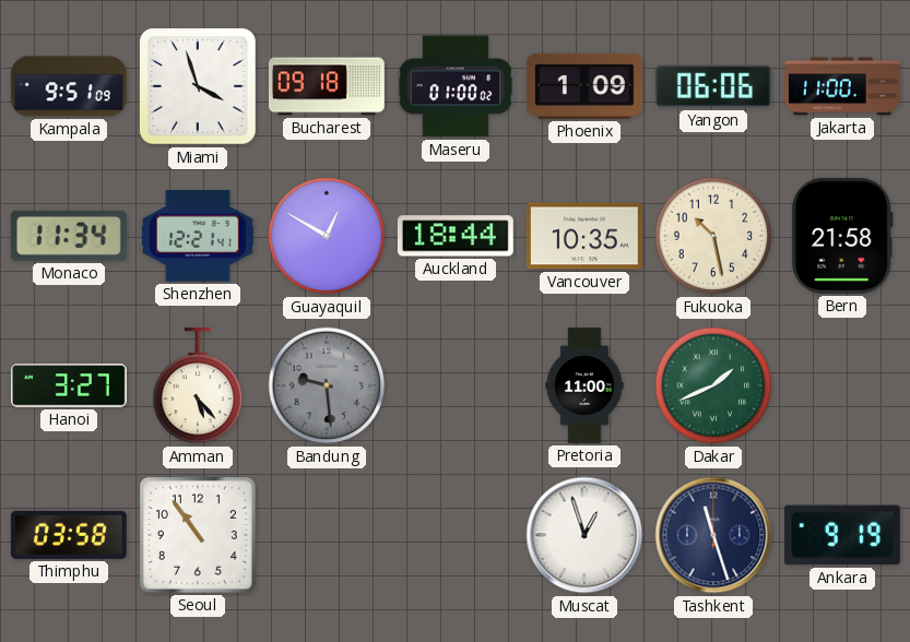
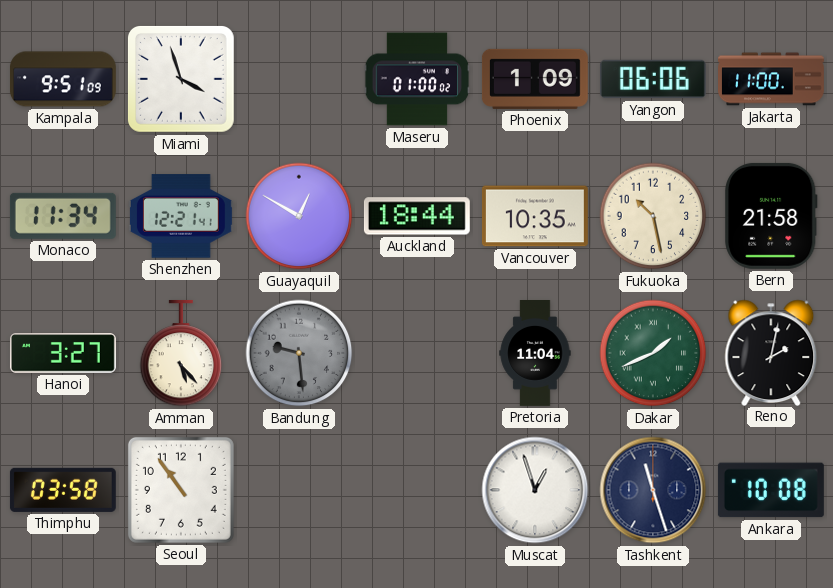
Bucharest: 09:18 -> none
Pretoria: 11:00 -> 11:04
Reno: none -> 2:02
Ankara: 9:19 -> 10:08
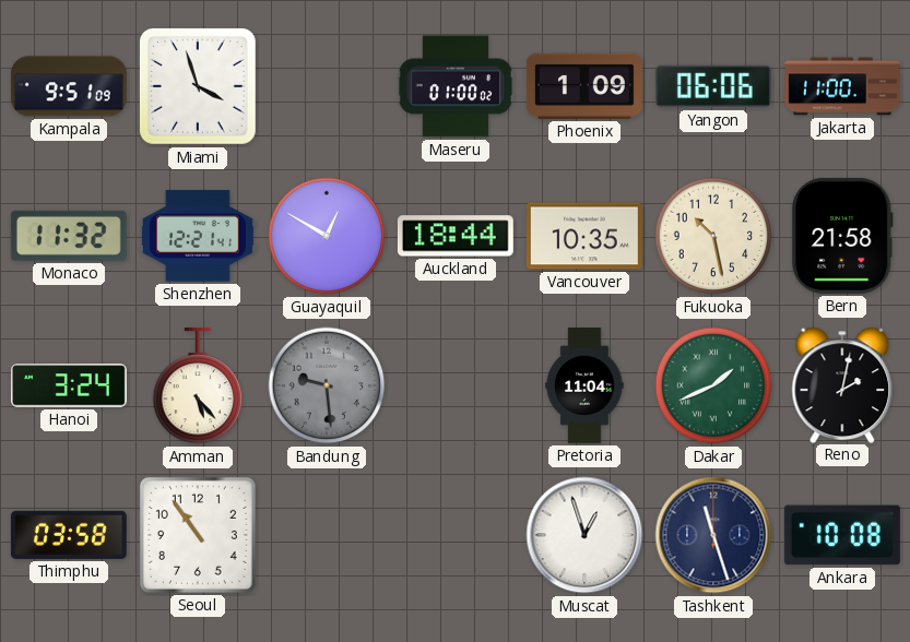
Monaco: 11:34 -> 11:32
Hanoi: 3:27 -> 3:24
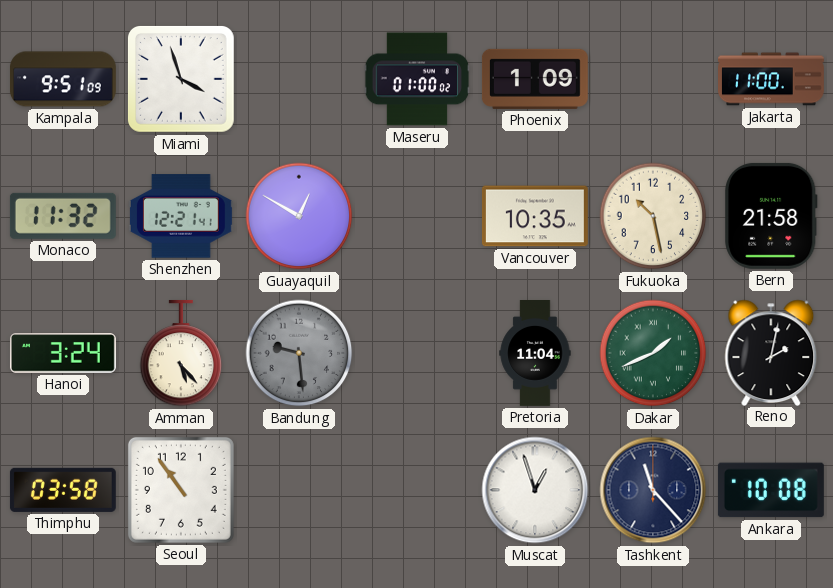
Yangon: 06:06 -> none
Auckland: 18:44 -> none
Tashkent: 11:27 -> 11:23
